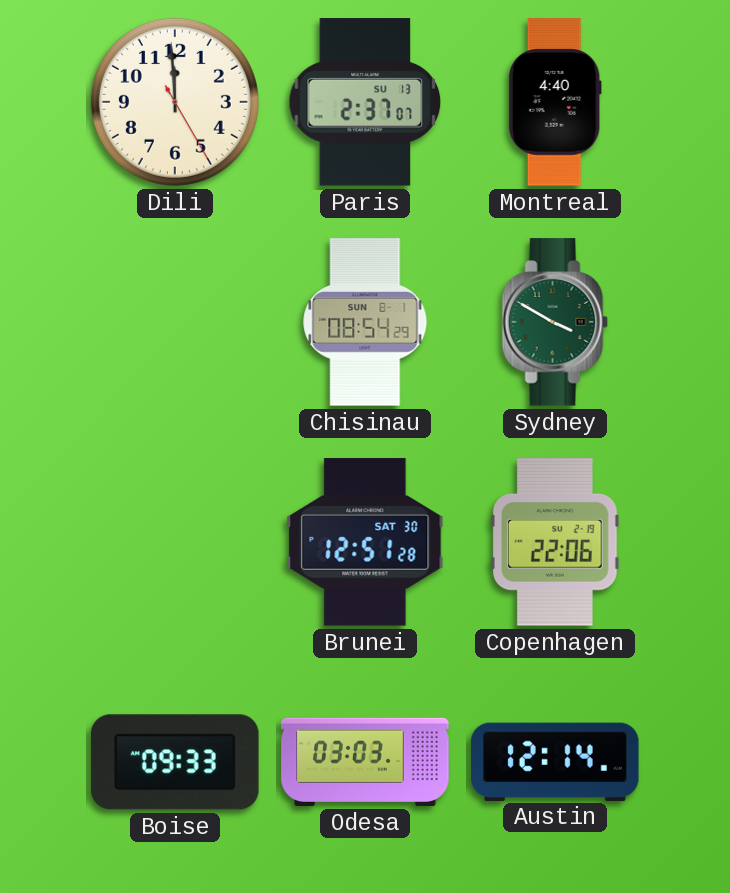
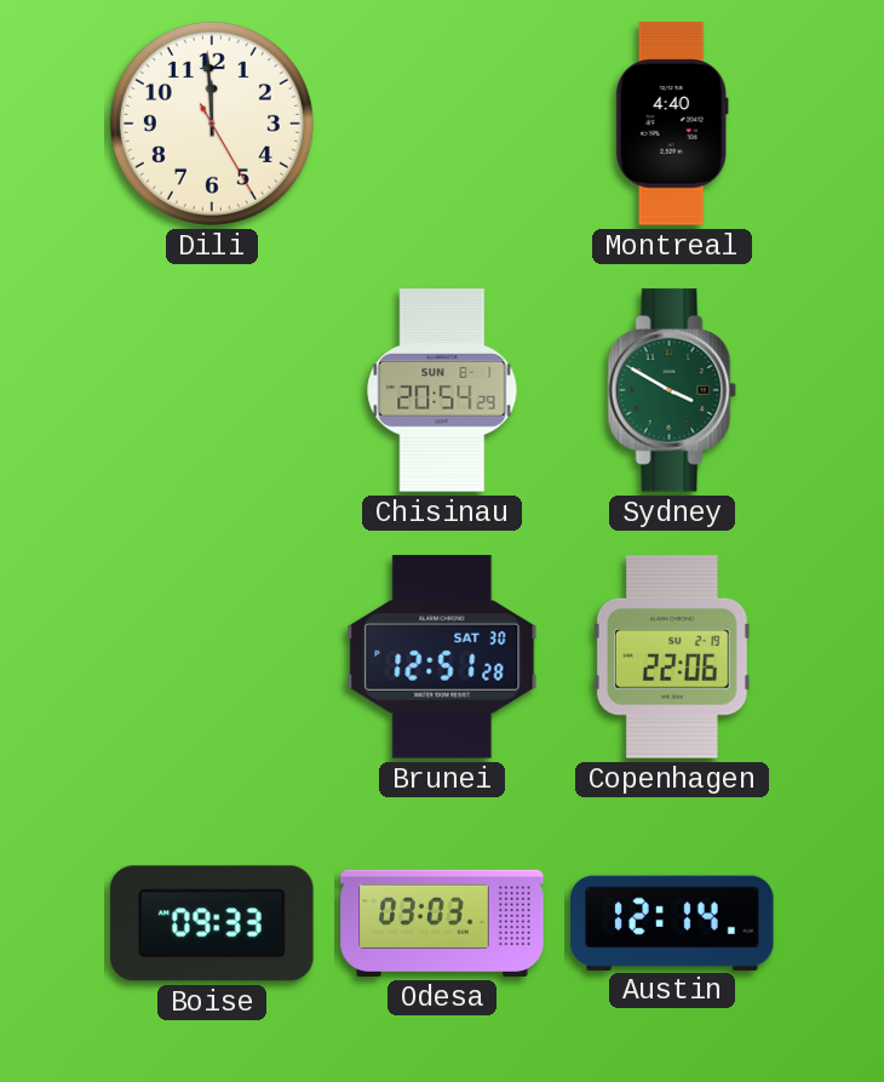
Paris: 2:37 -> none
Chisinau: 08:54 -> 20:54
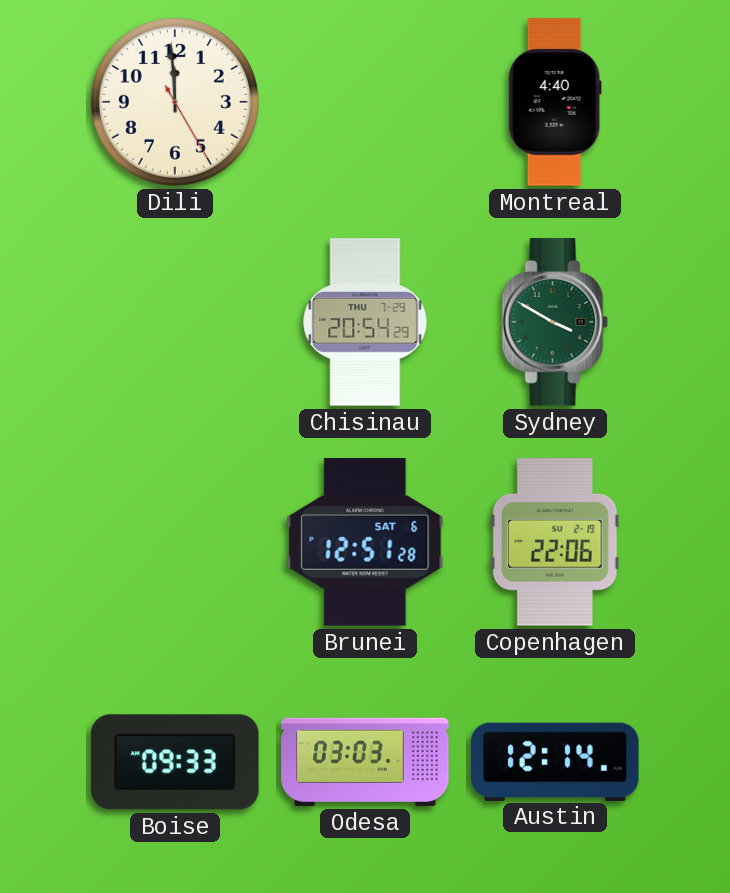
Chisinau date: SUN 8-1 -> THU 7-29
Brunei date: SAT 30 -> SAT 6
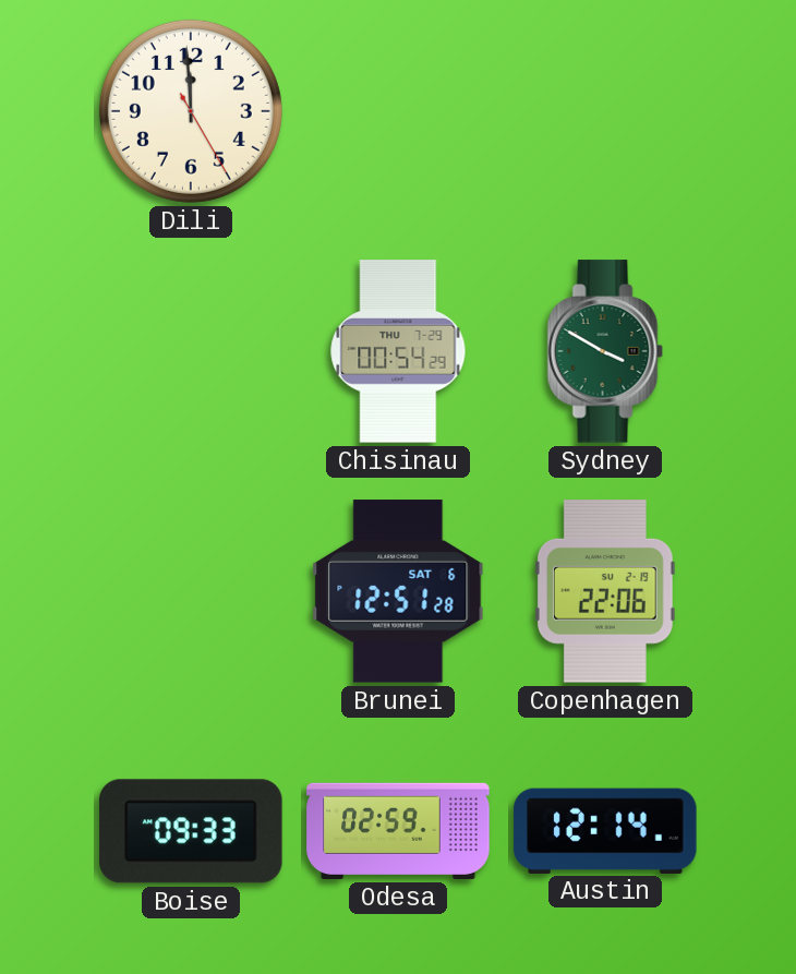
Montreal: 4:40 -> none
Chisinau: 20:54 -> 00:54
Odesa: 03:03 -> 02:59
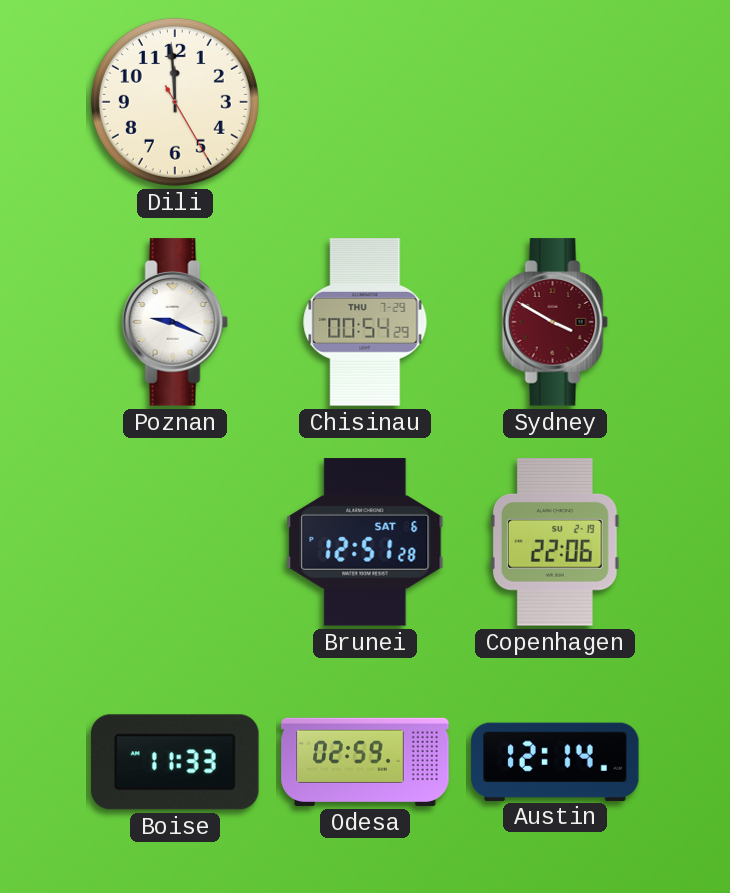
Poznan: none -> 9:19
Sydney dial: green -> burgundy
Boise: 09:33 -> 11:33
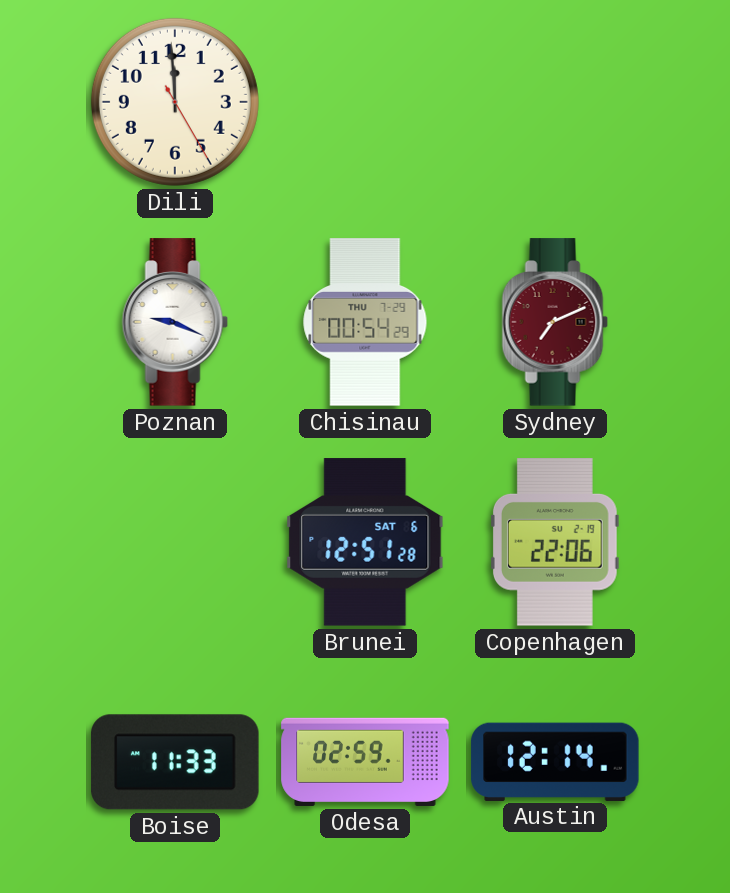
Sydney: 3:50 -> 7:11
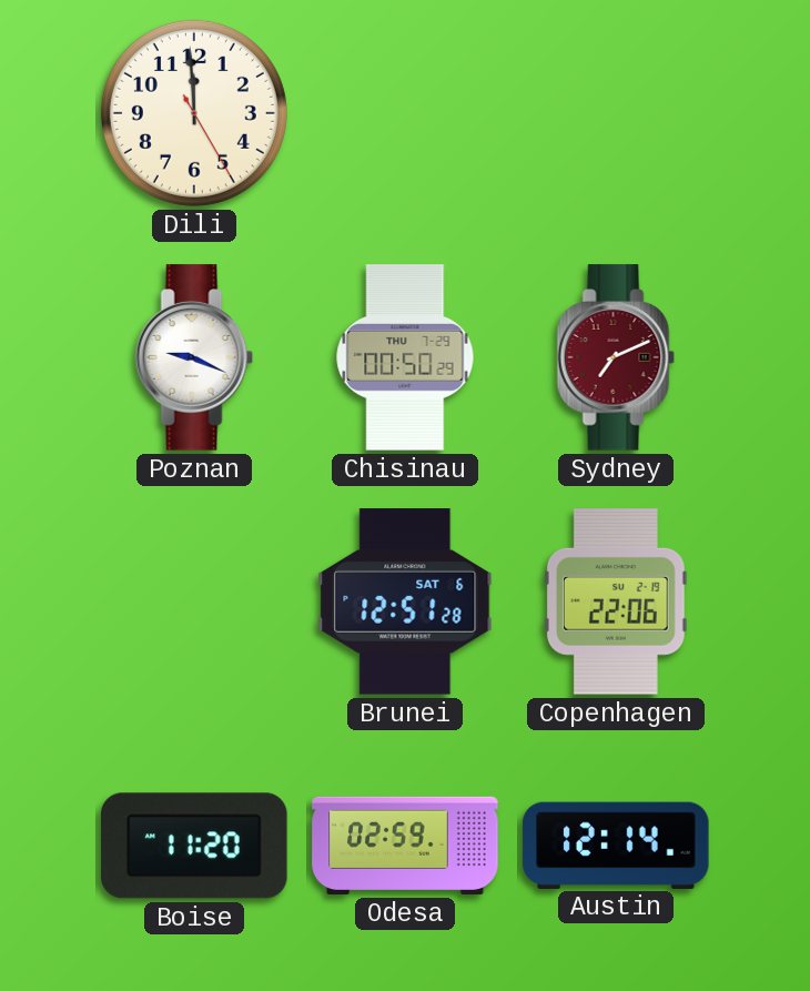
Chisinau: 00:54 -> 00:50
Boise: 11:33 -> 11:20
